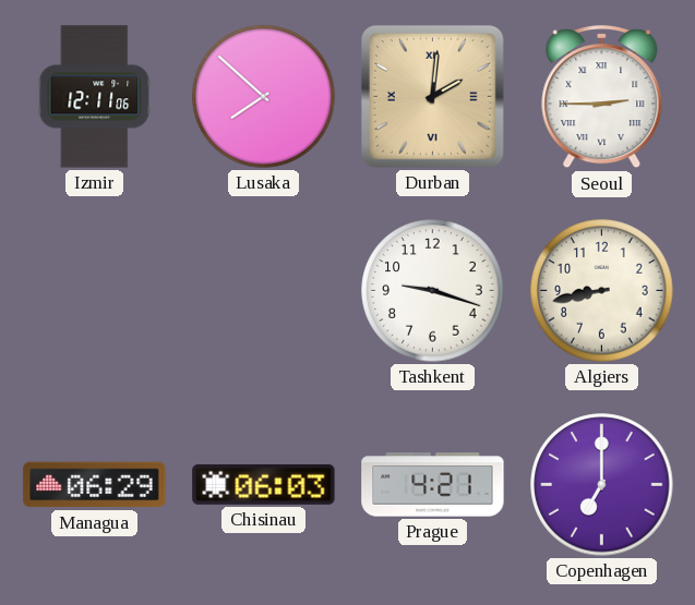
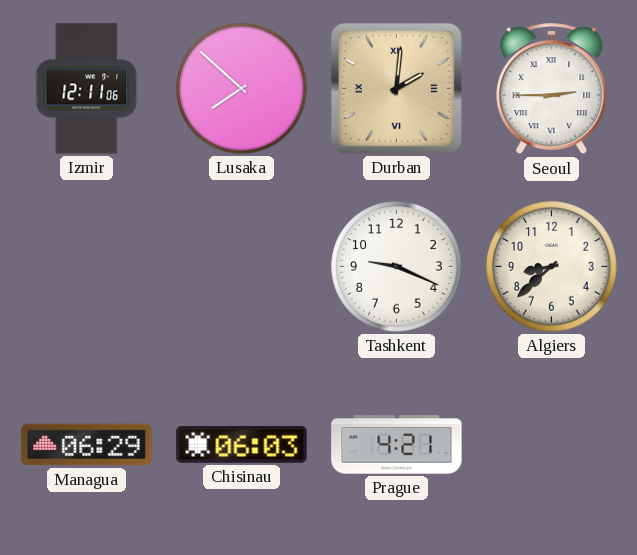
Tashkent: 9:18 -> 9:19
Algiers: 8:43 -> 8:38
Copenhagen: 7:00 -> none
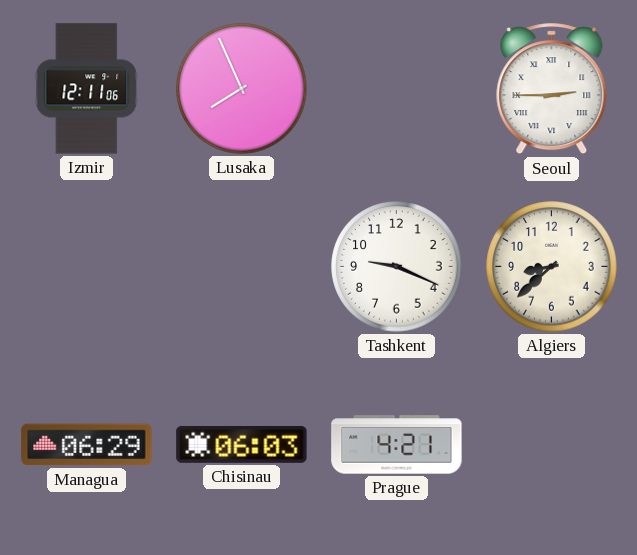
Lusaka: 7:52 -> 7:56
Durban: 2:01 -> none
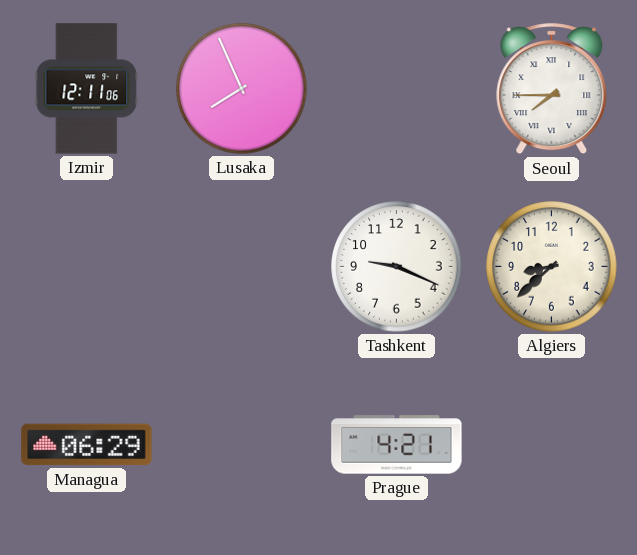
Seoul: 2:45 -> 7:45
Chisinau: 06:03 -> none
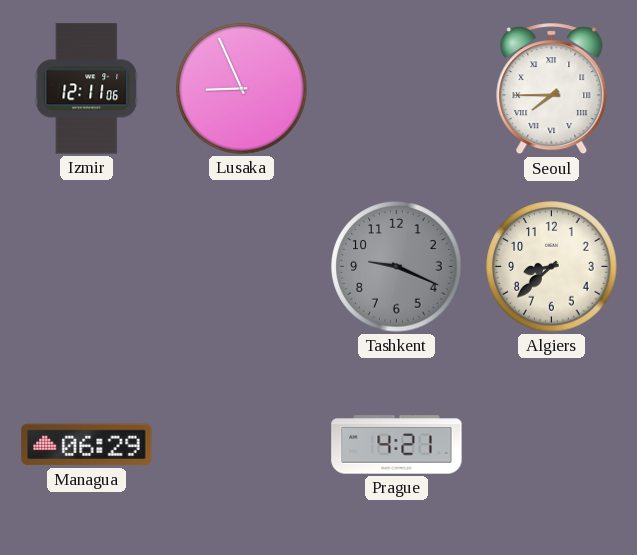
Lusaka: 7:56 -> 8:56
Tashkent dial: white -> grey
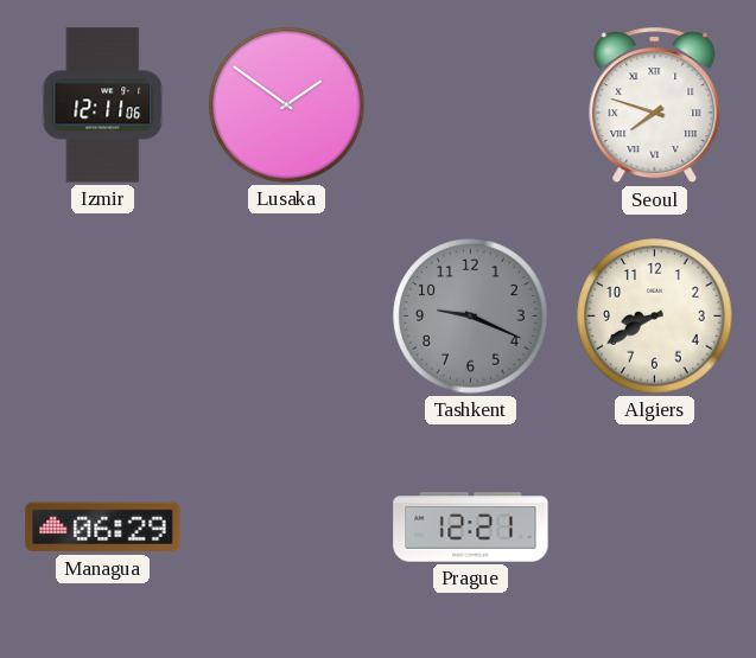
Lusaka: 8:56 -> 1:51
Seoul: 7:45 -> 7:48
Algiers: 8:38 -> 8:40
Prague: 4:21 -> 12:21
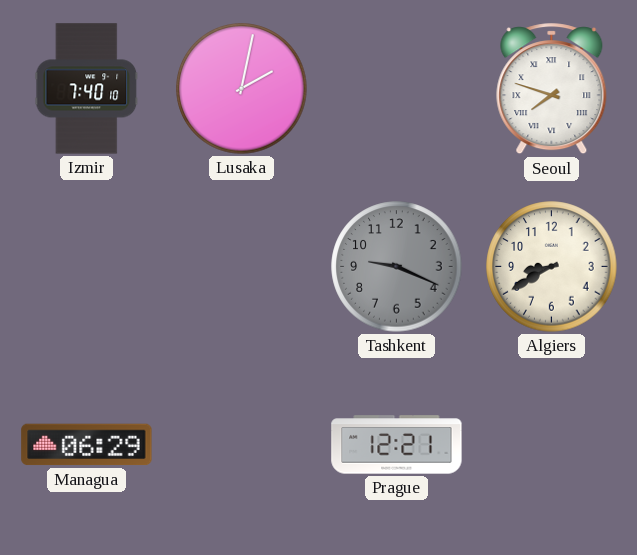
Izmir: 12:11 -> 7:40
Lusaka: 1:51 -> 2:02
